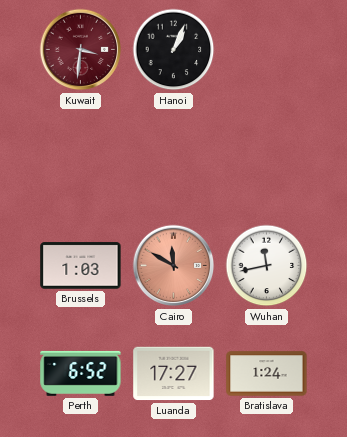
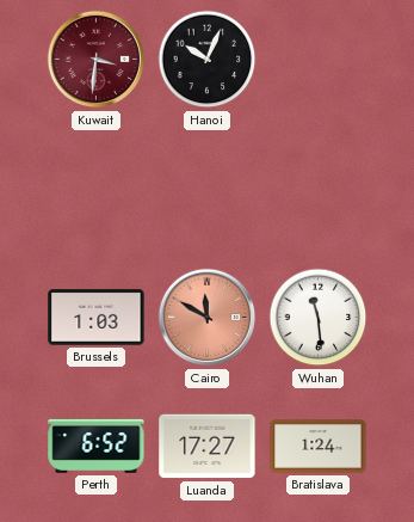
Hanoi: 1:04 -> 10:04
Wuhan: 11:43 -> 11:29
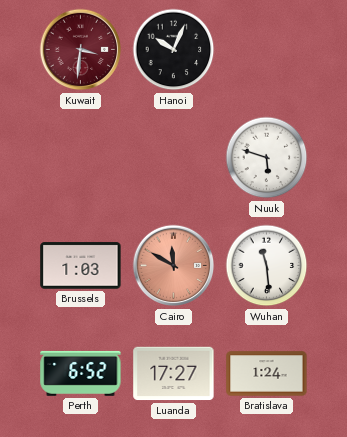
Nuuk: none -> 5:48
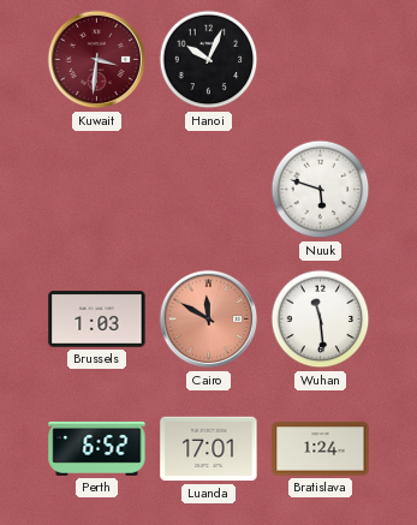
Luanda: 17:27 -> 17:01
